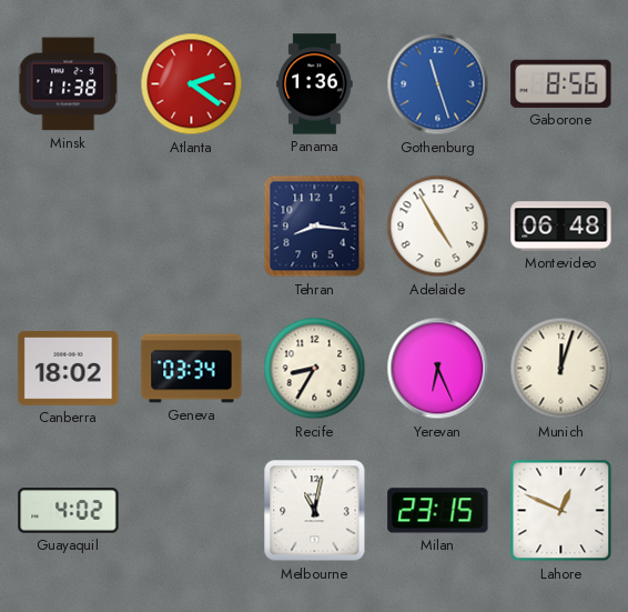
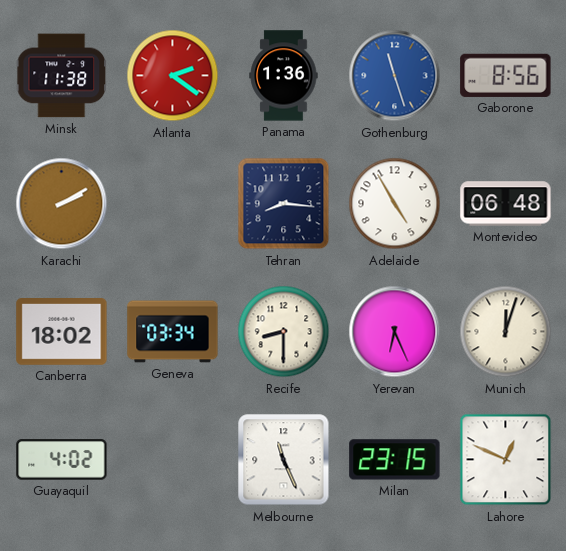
Karachi: none -> 2:10
Recife: 8:35 -> 8:30
Melbourne: 11:02 -> 11:26
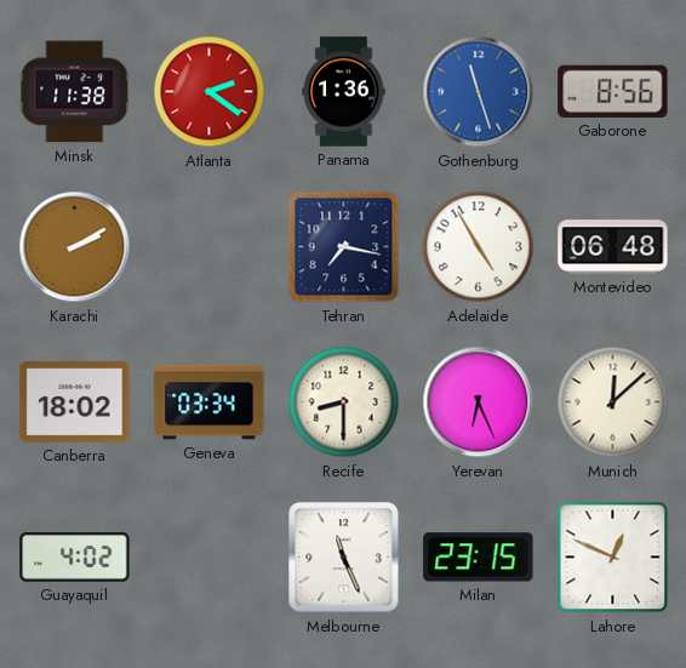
Tehran: 8:16 -> 7:17
Munich: 12:03 -> 12:08
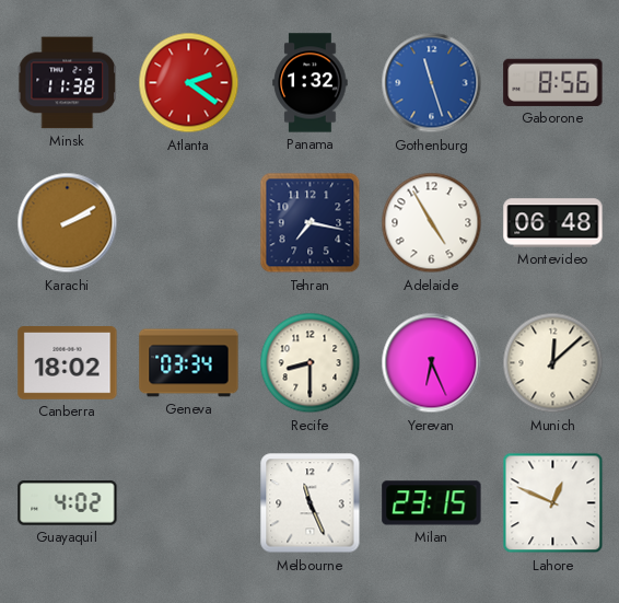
Panama: 1:36 -> 1:32
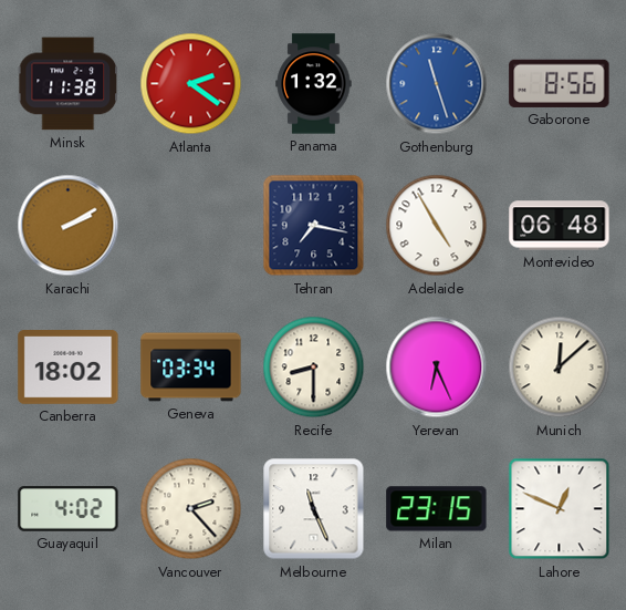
Vancouver: none -> 2:23
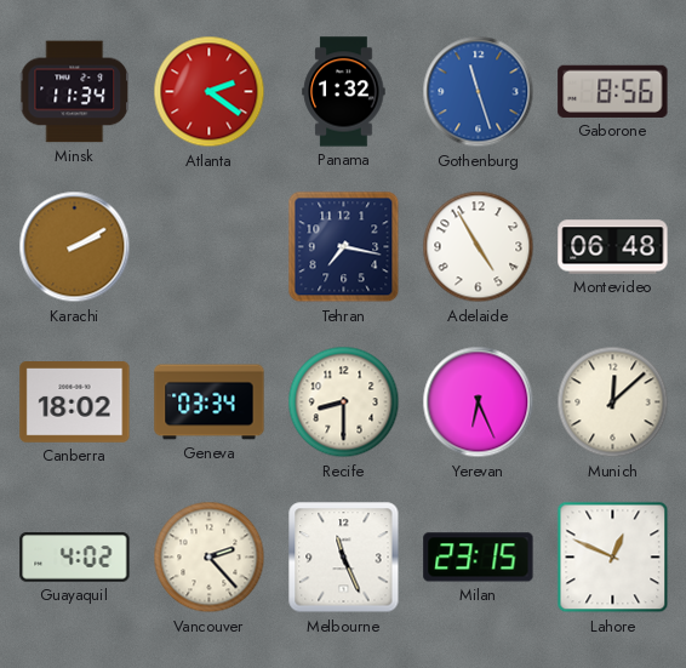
Minsk: 11:38 -> 11:34
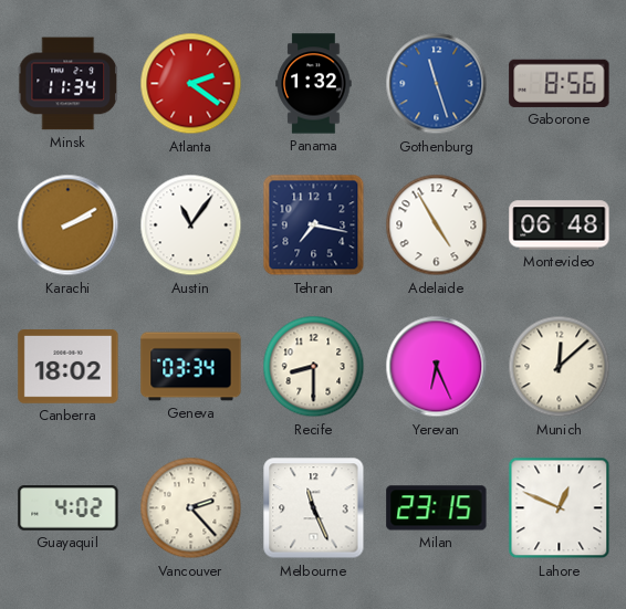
Austin: none -> 11:06
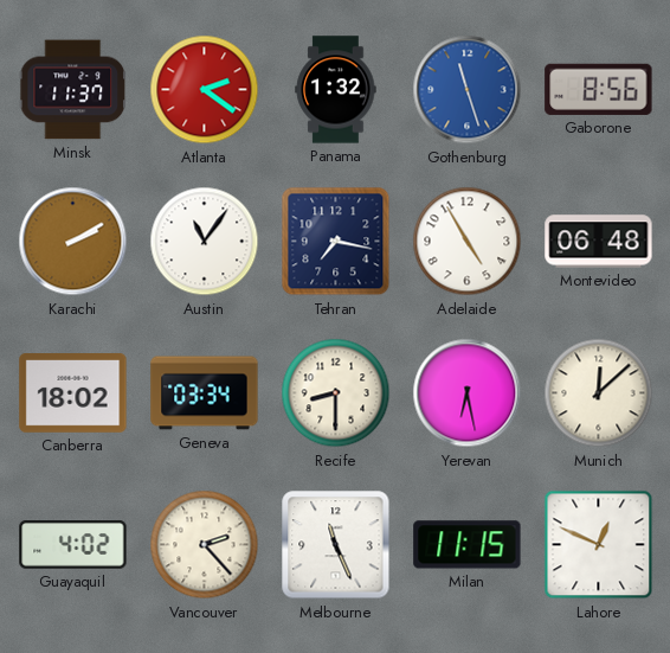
Minsk: 11:34 -> 11:37
Yerevan: 6:26 -> 6:28
Milan: 23:15 -> 11:15
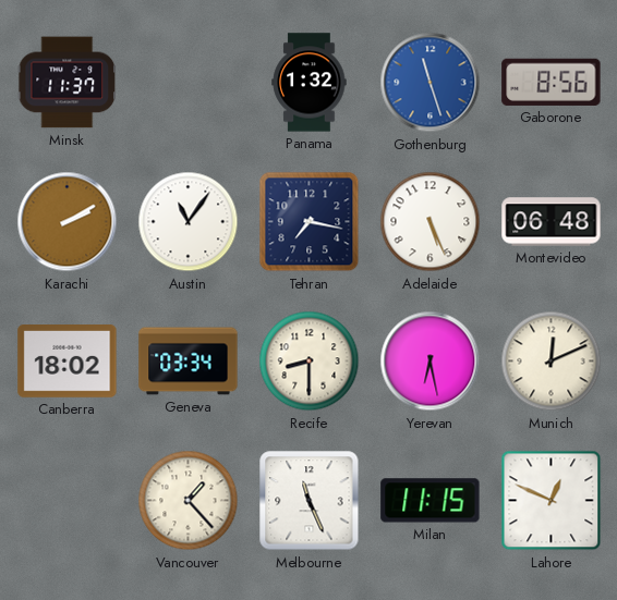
Atlanta: 2:21 -> none
Adelaide: 4:55 -> 5:26
Munich: 12:08 -> 12:11
Guayaquil: 4:02 -> none
Vancouver: 2:23 -> 1:23
